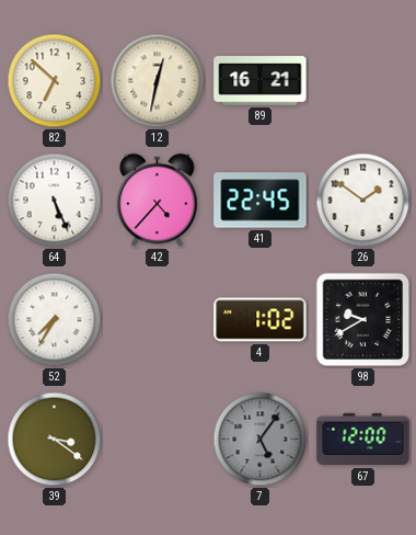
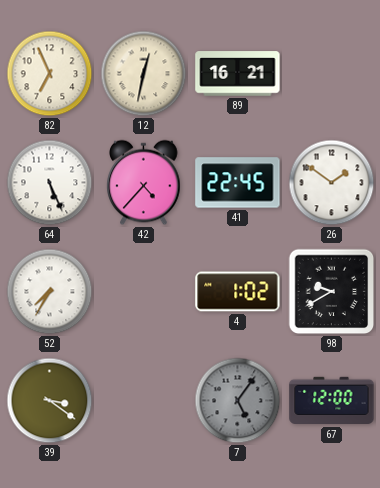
82: 6:52 -> 6:56
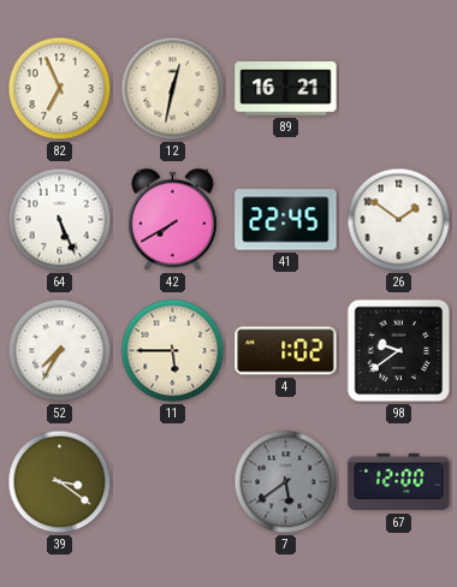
42: 4:37 -> 7:40
11: none -> 5:45
98: 9:40 -> 9:39
7: 5:06 -> 5:39
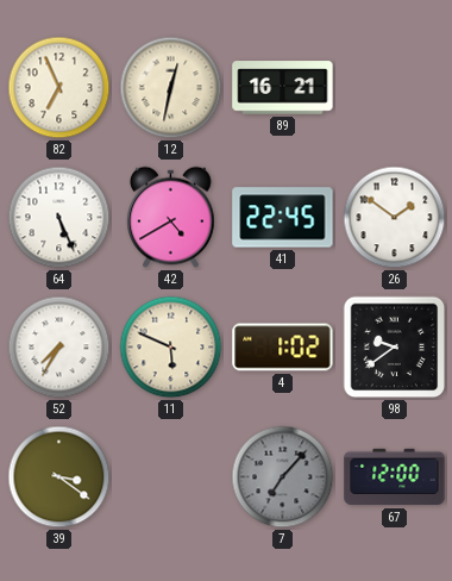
42: 7:40 -> 4:40
11: 5:45 -> 5:49
7: 5:39 -> 7:07
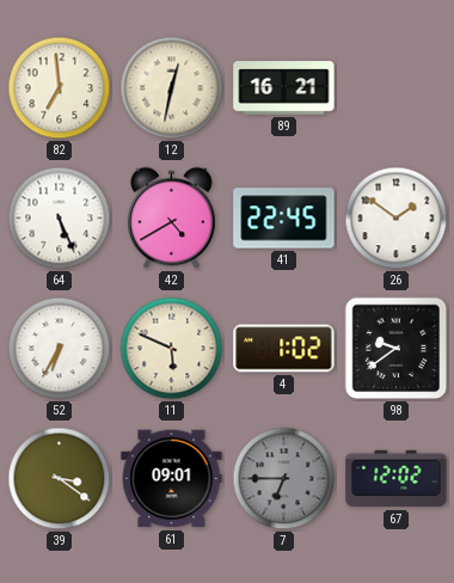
82: 6:56 -> 6:59
52: 7:35 -> 6:35
61: none -> 09:01
7: 7:07 -> 6:45
67: 12:00 -> 12:02
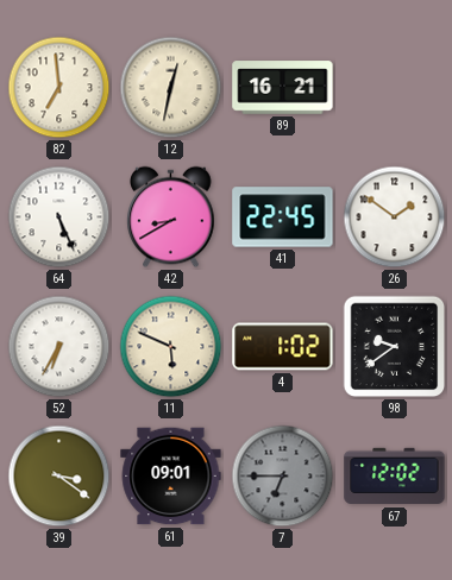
42: 4:40 -> 8:40
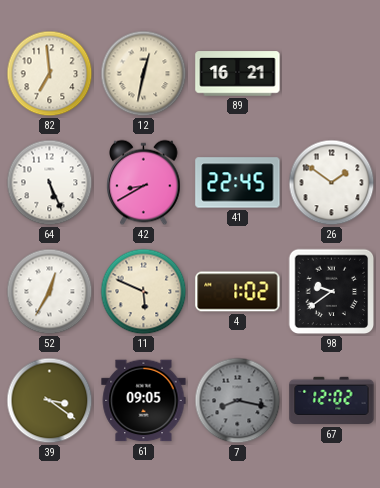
52: 6:35 -> 12:35
61: 09:01 -> 09:05
7: 6:45 -> 8:17
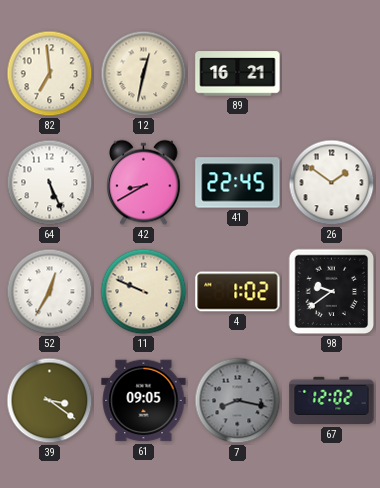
11: 5:49 -> 9:49
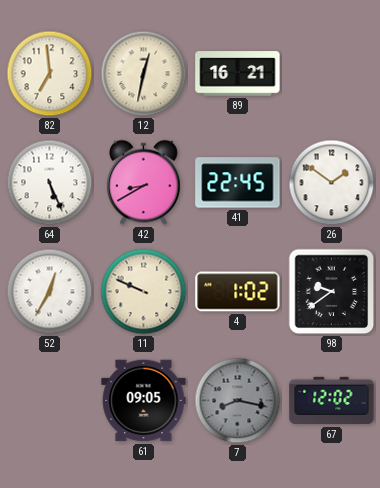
39: 3:21 -> none
